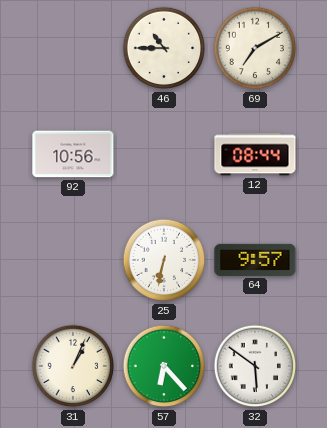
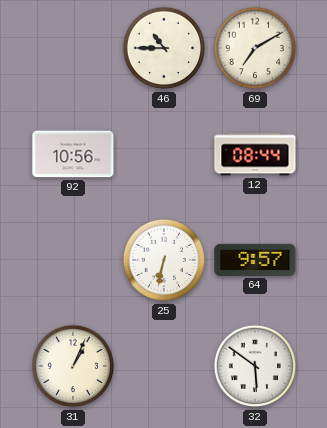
57: 6:23 -> none
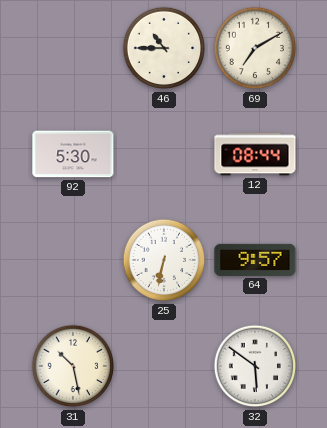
92: 10:56 -> 5:30
31: 1:04 -> 10:28
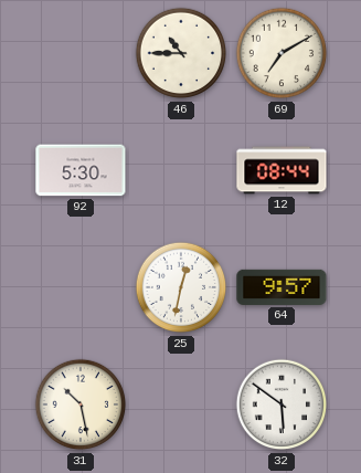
25: 6:32 -> 12:32
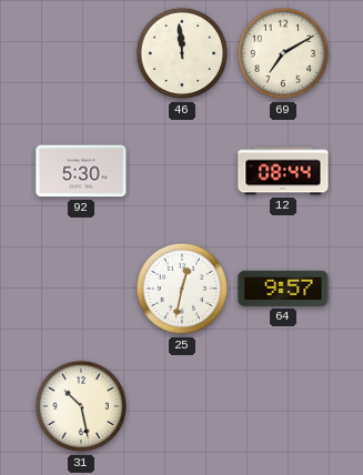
46: 10:45 -> 11:59
32: 5:51 -> none
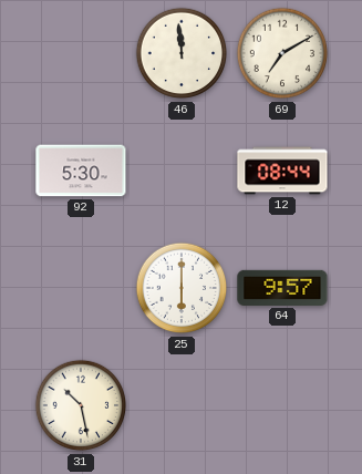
25: 12:32 -> 6:00
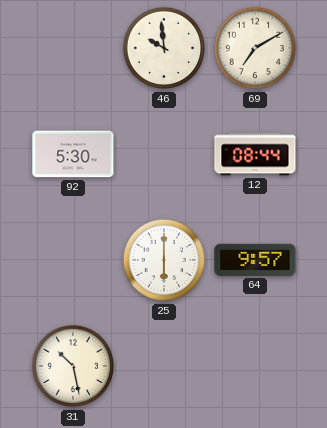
46: 11:59 -> 9:59
